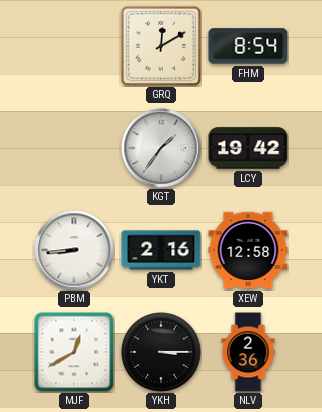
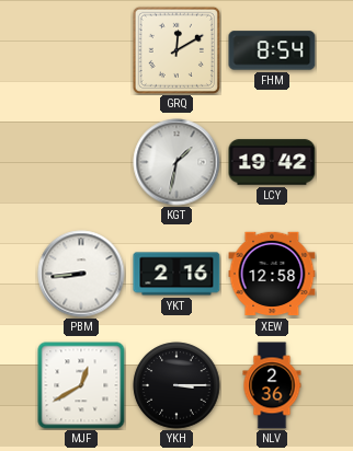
KGT: 1:36 -> 1:32
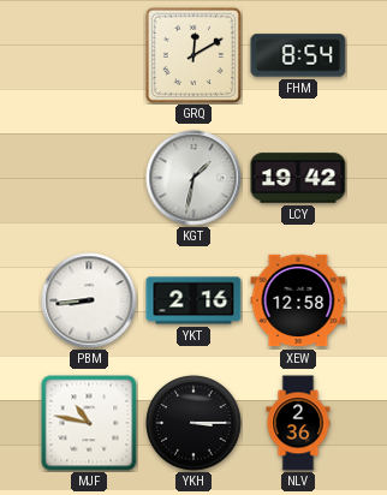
MJF: 12:40 -> 10:47
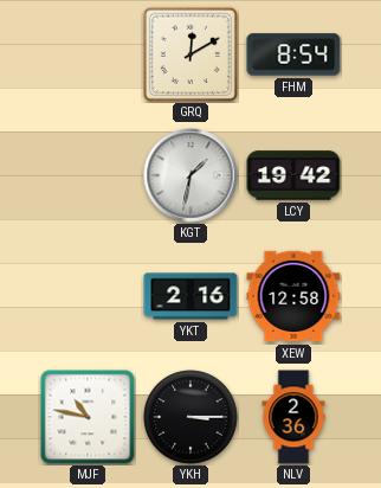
PBM: 8:44 -> none
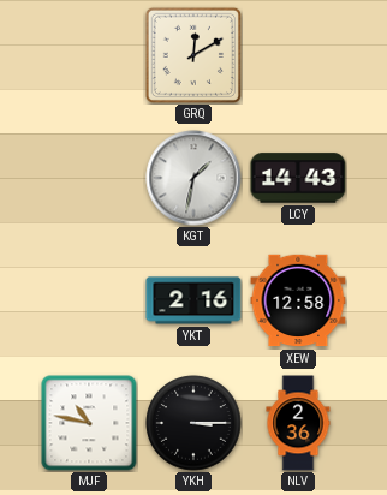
FHM: 8:54 -> none
LCY: 19:42 -> 14:43
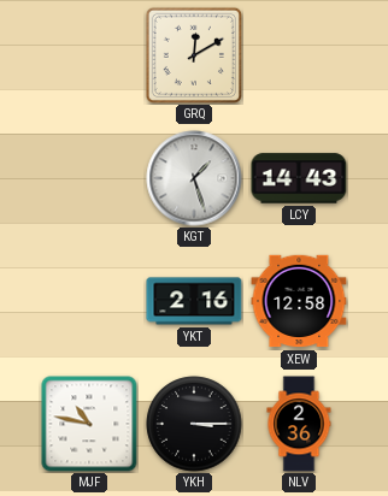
KGT: 1:32 -> 1:27
